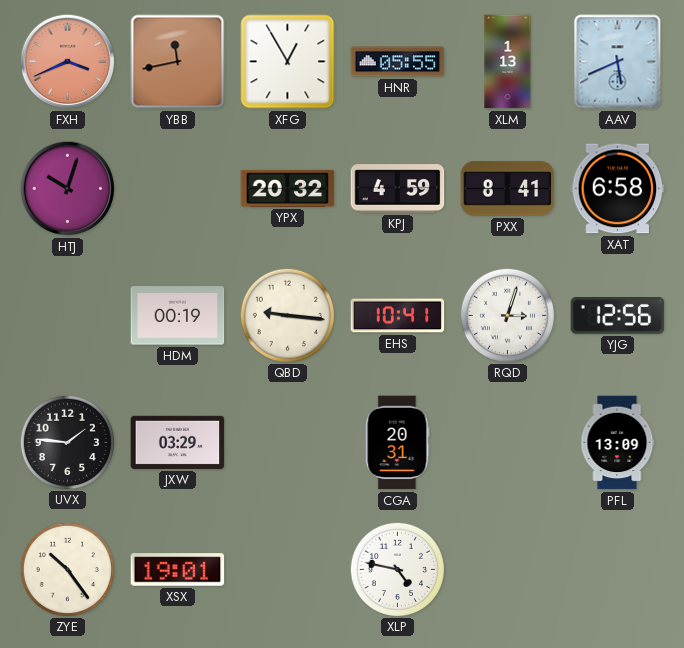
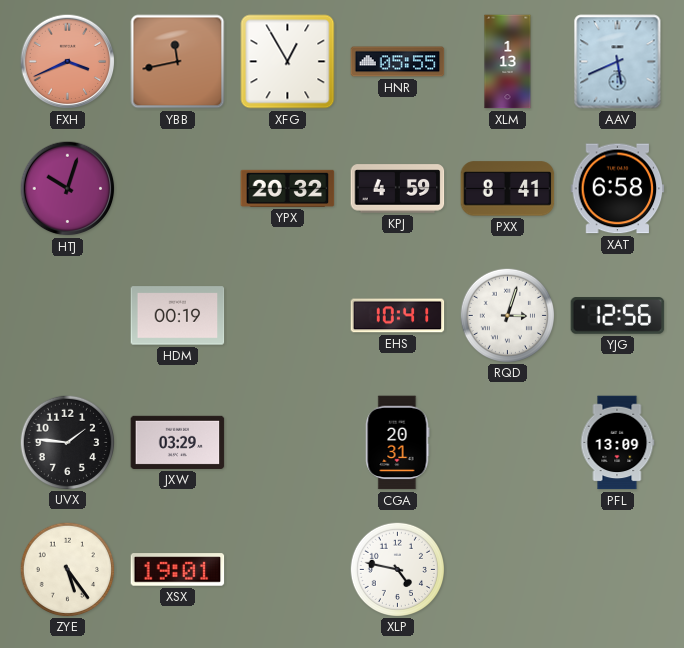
QBD: 9:16 -> none
ZYE: 10:24 -> 5:24
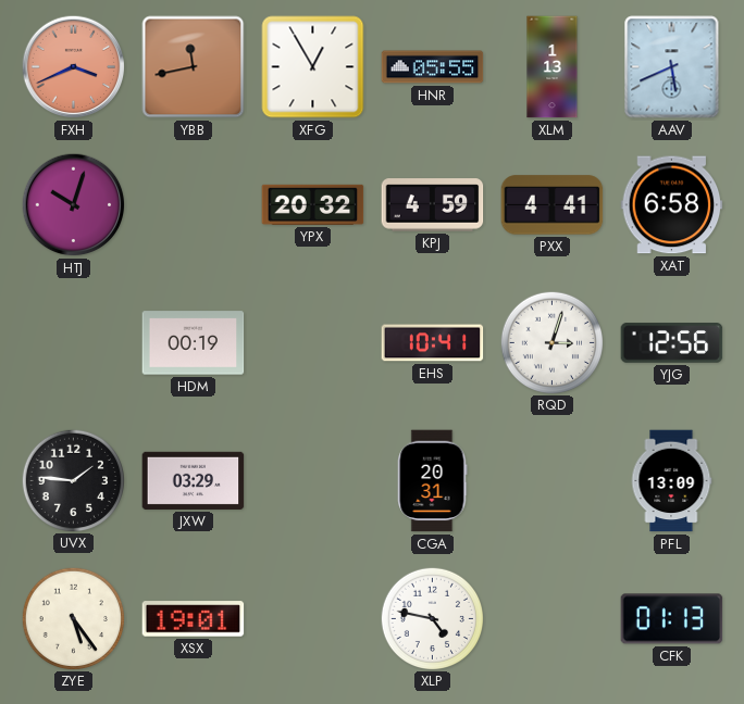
PXX: 8:41 -> 4:41
CFK: none -> 01:13
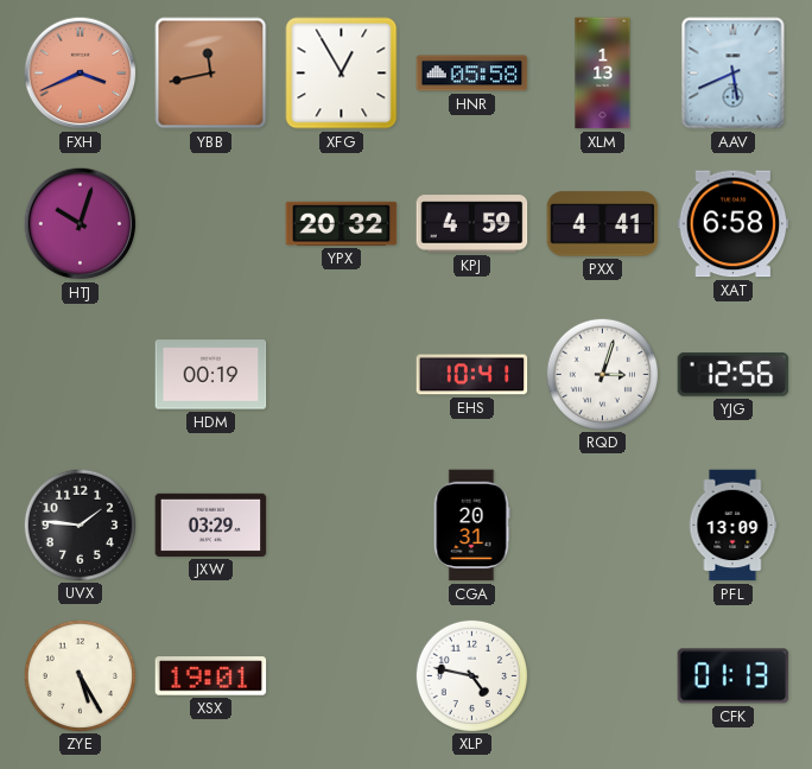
HNR: 05:55 -> 05:58
ZYE: 5:24 -> 5:25
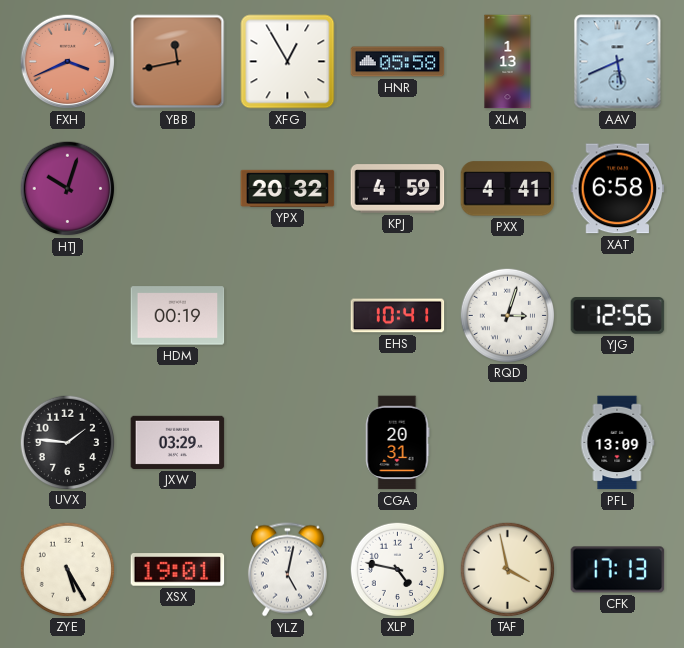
YLZ: none -> 5:02
TAF: none -> 3:58
CFK: 01:13 -> 17:13
